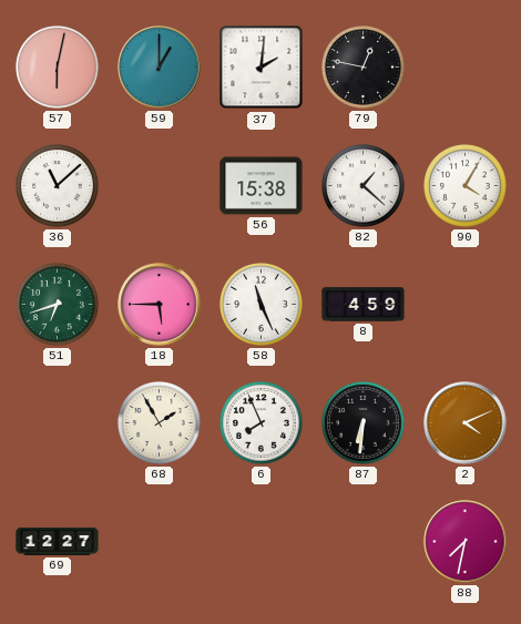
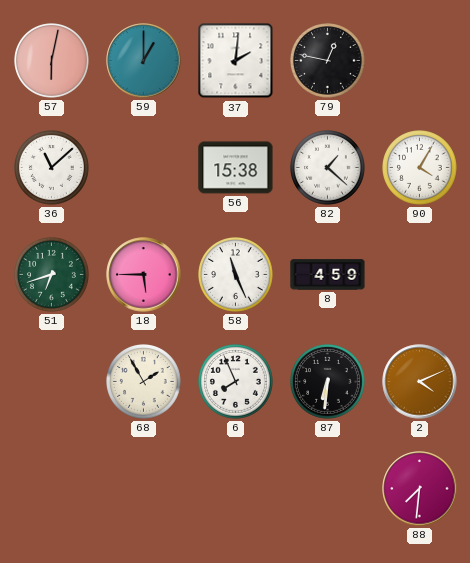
69: 12:27 -> none
88: 7:32 -> 7:31
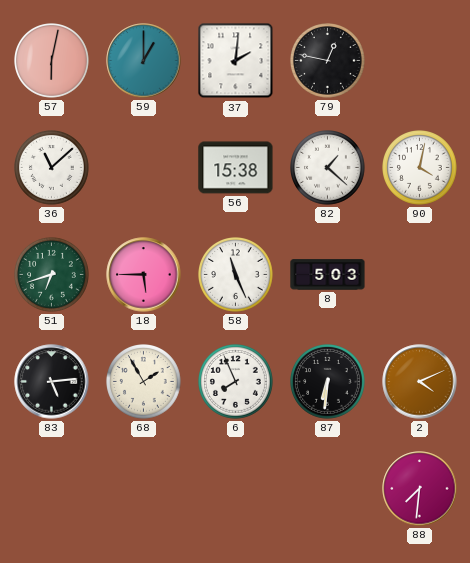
90: 4:05 -> 4:02
8: 4:59 -> 5:03
83: none -> 5:14
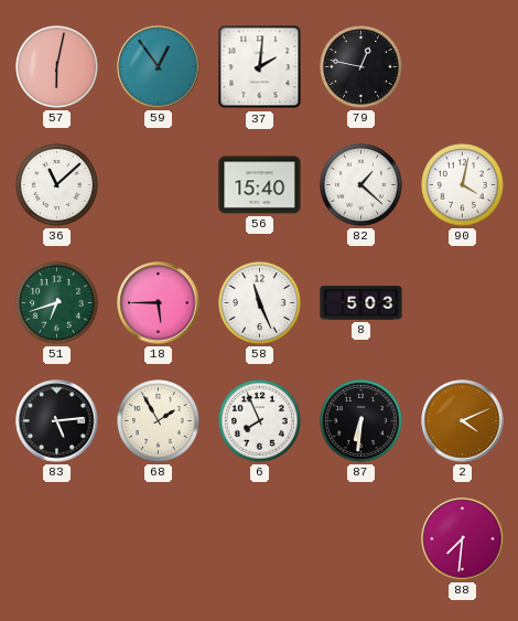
59: 1:00 -> 12:54
56: 15:38 -> 15:40
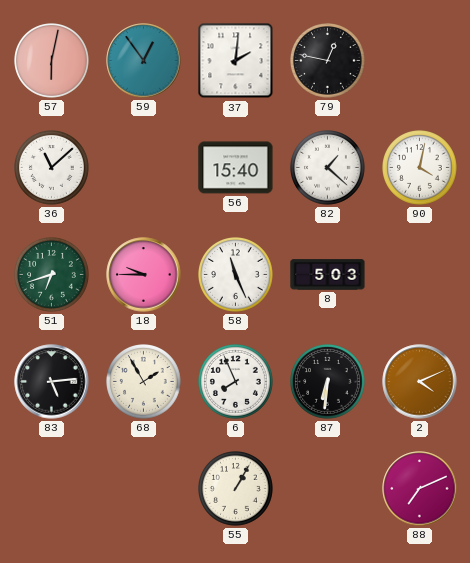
18: 5:45 -> 9:45
55: none -> 1:05
88: 7:31 -> 7:11
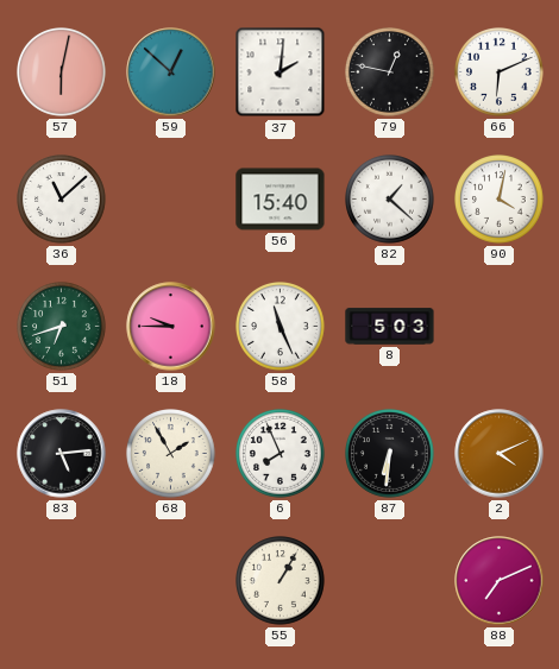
59: 12:54 -> 12:52
66: none -> 6:11
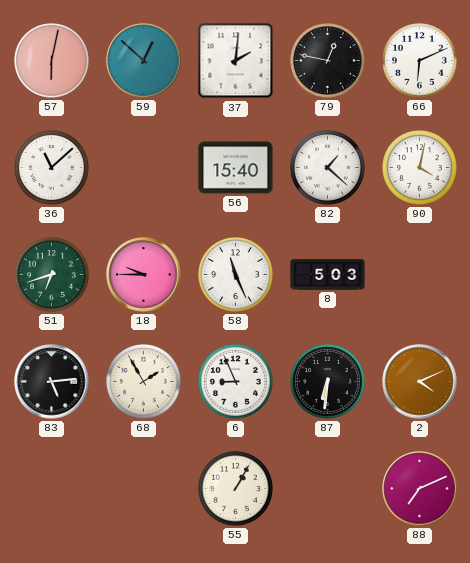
6: 7:56 -> 8:56
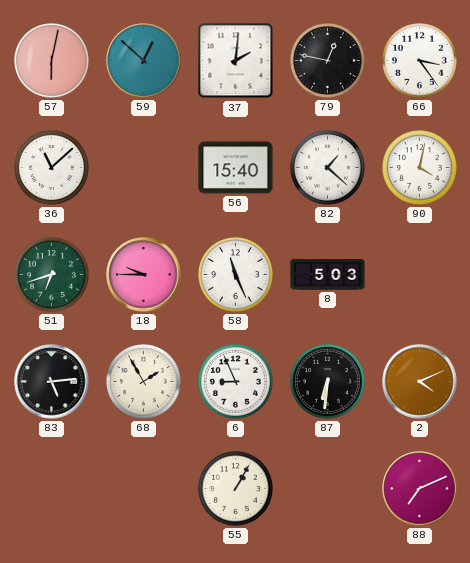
66: 6:11 -> 3:24
